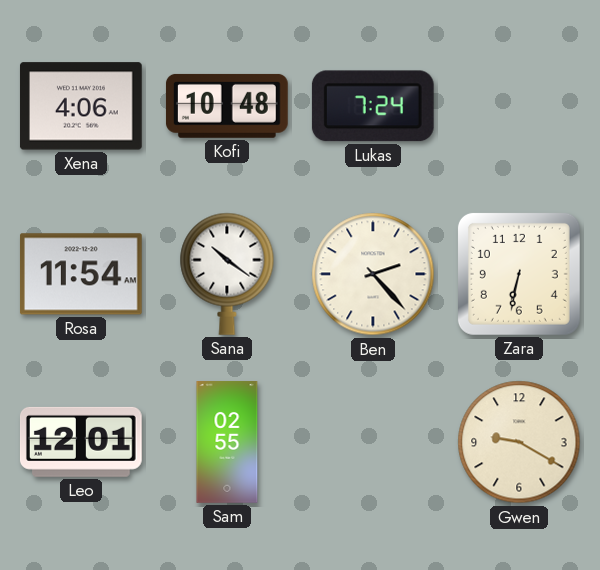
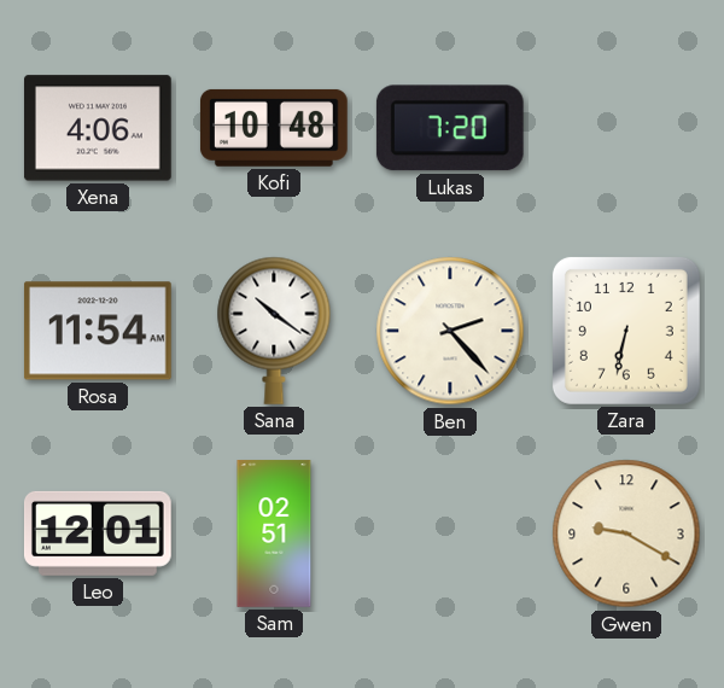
Lukas: 7:24 -> 7:20
Sam: 02:55 -> 02:51
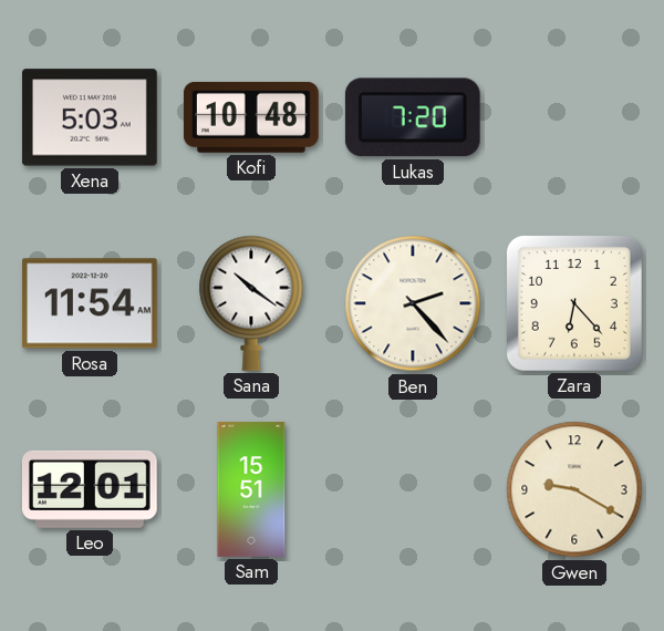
Xena: 4:06 -> 5:03
Zara: 6:32 -> 6:23
Sam: 02:51 -> 15:51
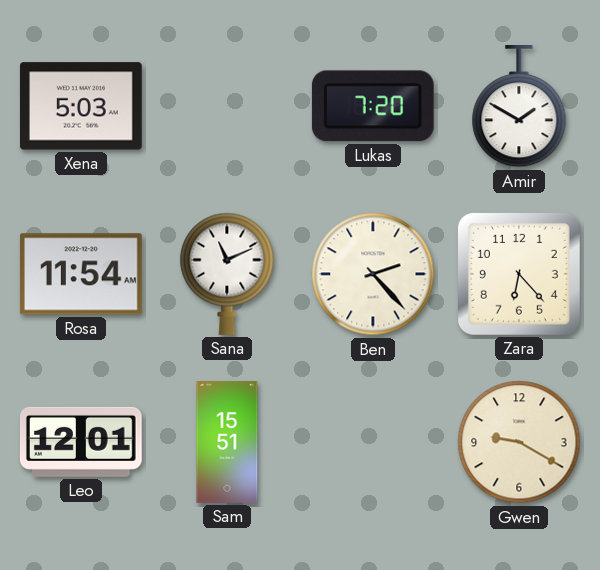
Kofi: 10:48 -> none
Amir: none -> 1:50
Sana: 10:21 -> 11:11
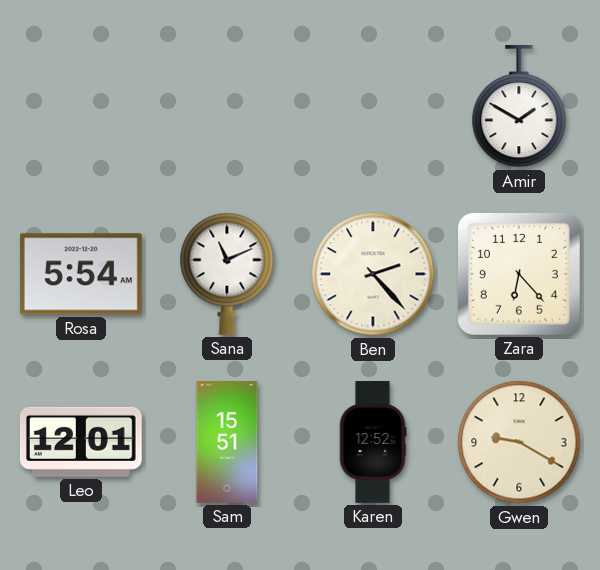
Xena: 5:03 -> none
Lukas: 7:20 -> none
Rosa: 11:54 -> 5:54
Karen: none -> 12:52
